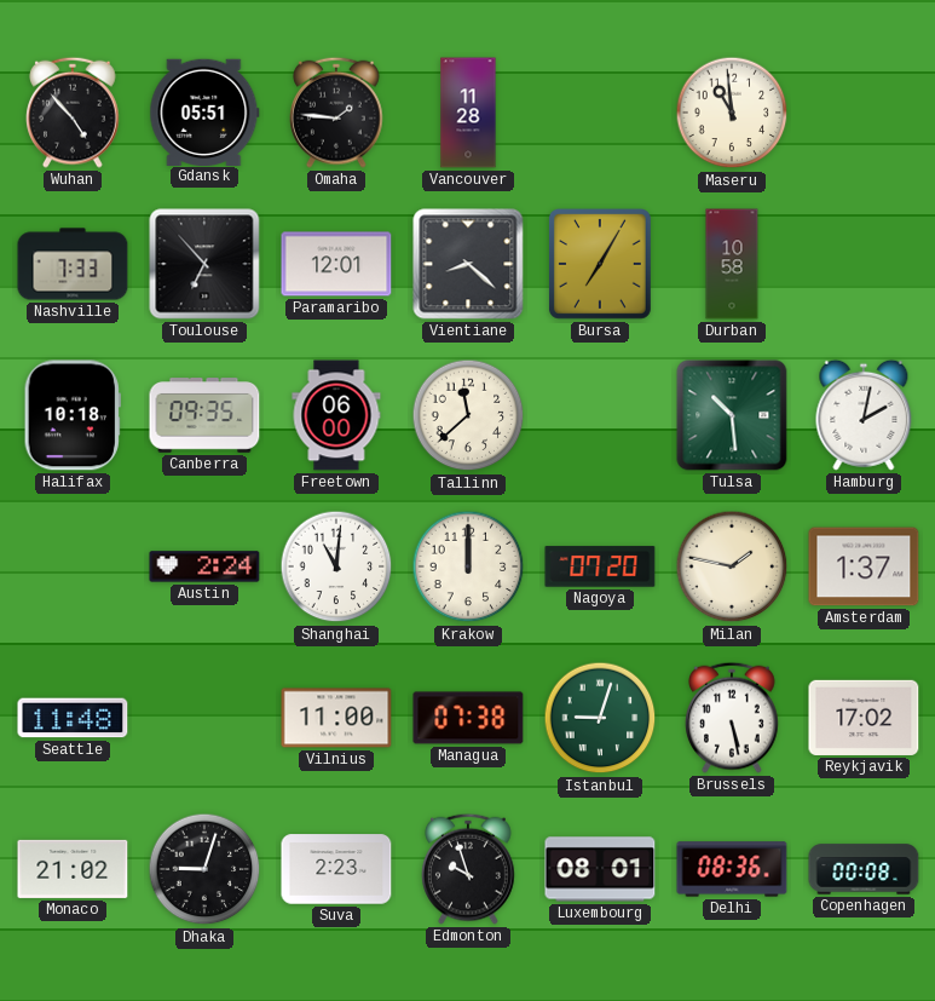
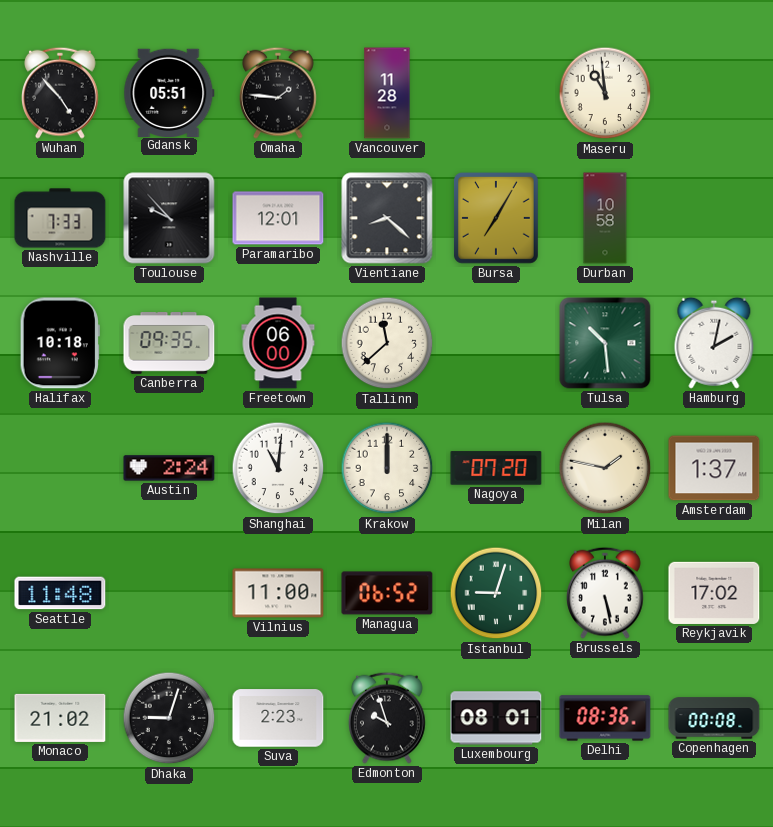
Toulouse: 6:53 -> 9:53
Managua: 07:38 -> 06:52
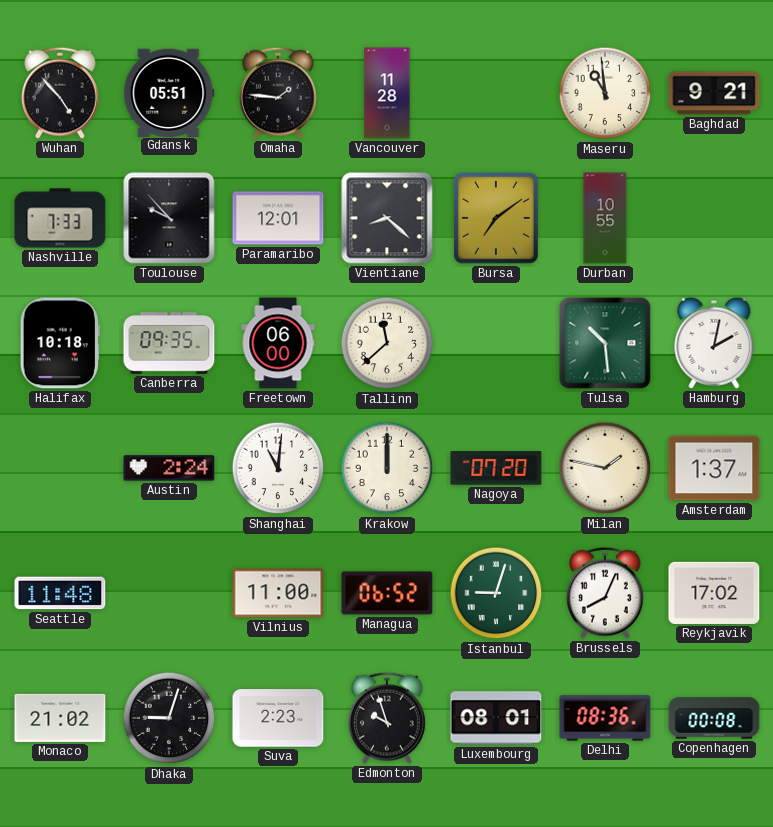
Baghdad: none -> 9:21
Bursa: 7:05 -> 7:09
Durban: 10:58 -> 10:55
Brussels: 5:28 -> 8:04
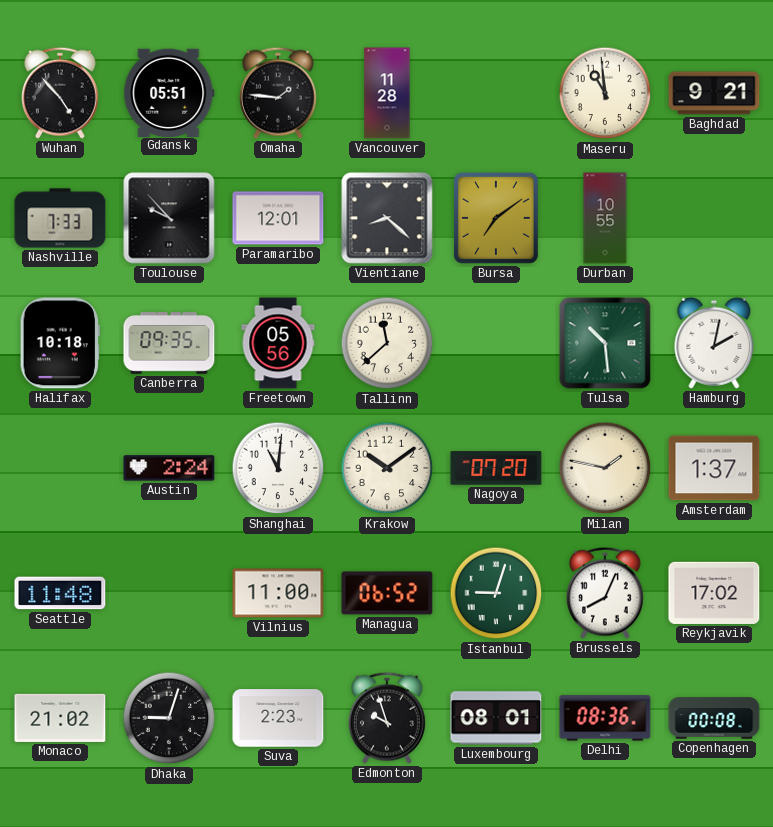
Freetown: 06:00 -> 05:56
Krakow: 12:00 -> 10:09
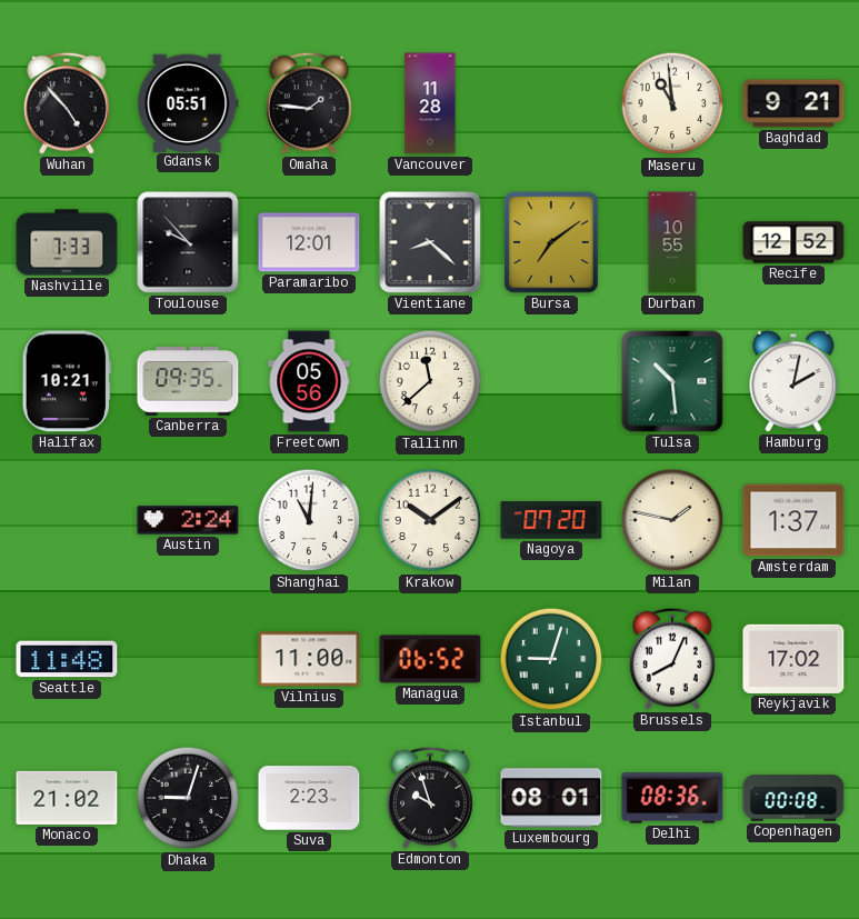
Recife: none -> 12:52
Halifax: 10:18 -> 10:21
